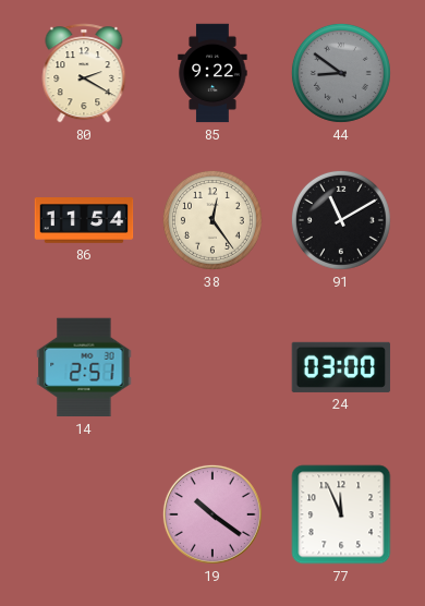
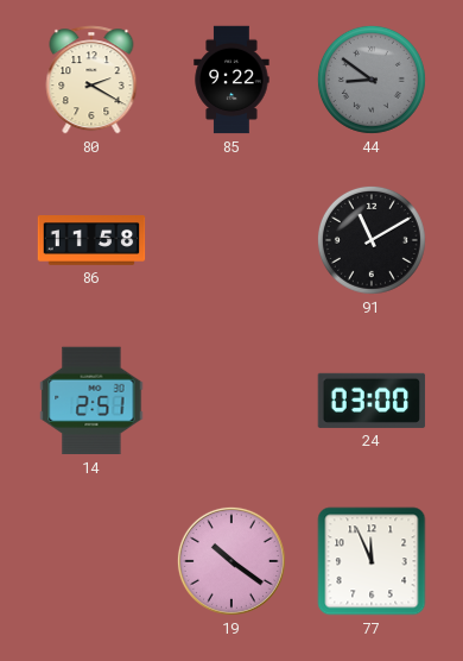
86: 11:54 -> 11:58
38: 12:24 -> none
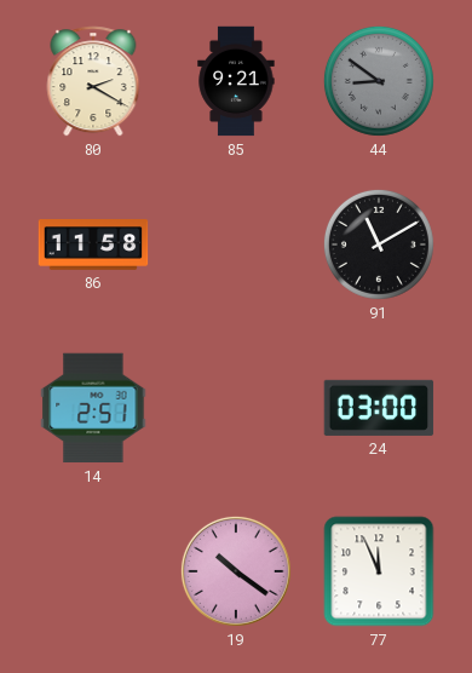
85: 9:22 -> 9:21
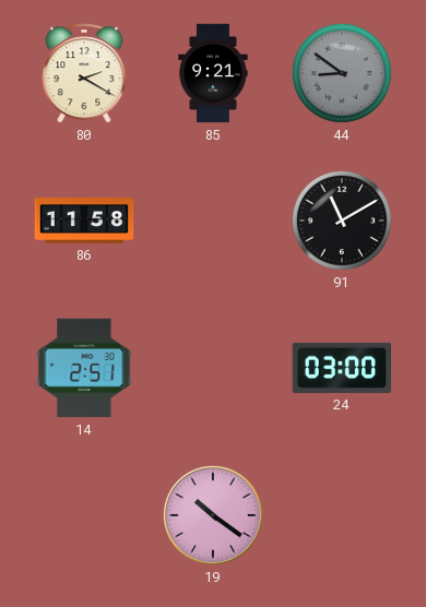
77: 11:56 -> none
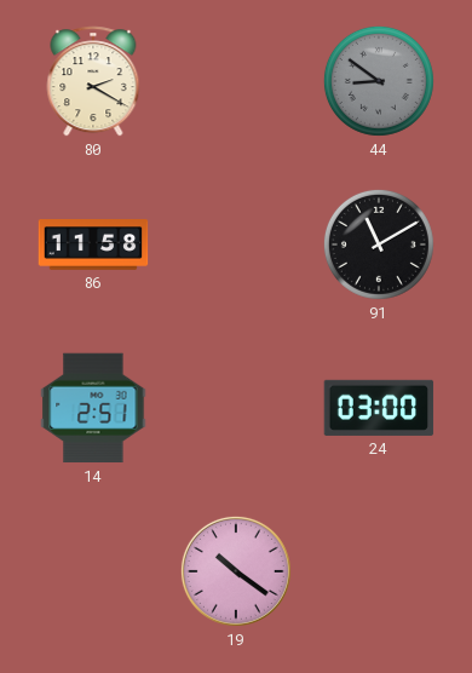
85: 9:21 -> none
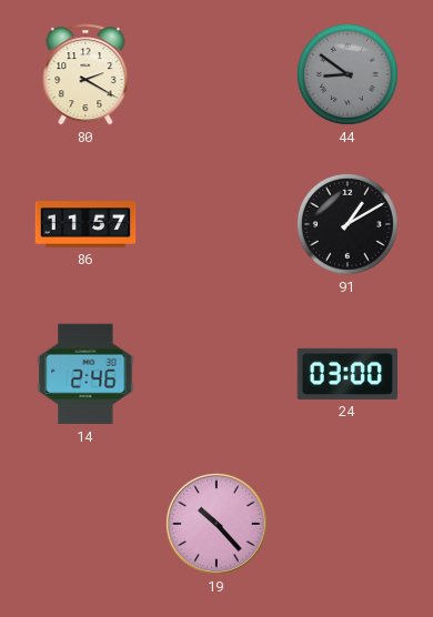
86: 11:58 -> 11:57
91: 11:10 -> 1:10
14: 2:51 -> 2:46
19: 10:21 -> 10:23
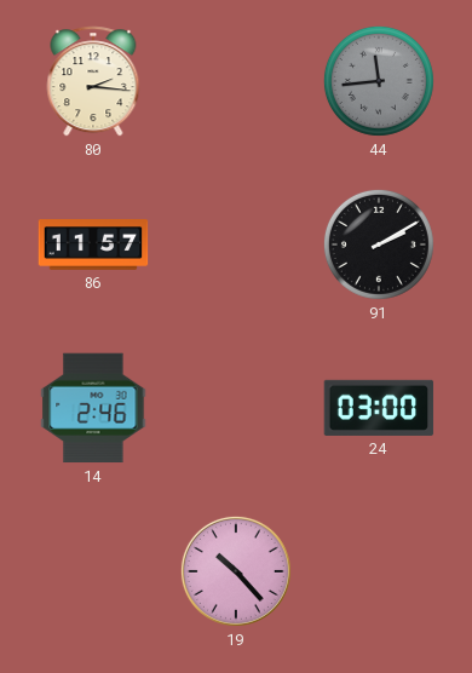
80: 2:20 -> 2:16
44: 8:51 -> 11:44
91: 1:10 -> 2:10
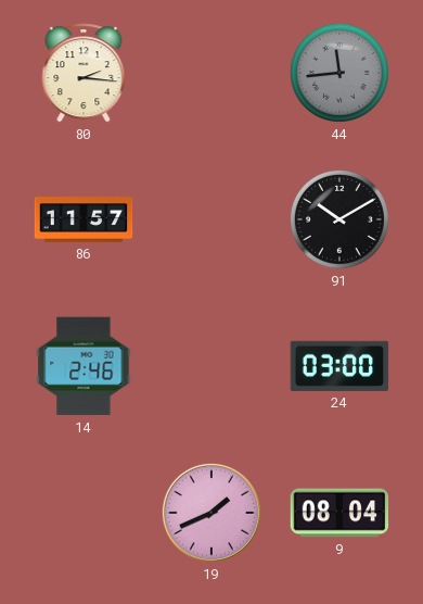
91: 2:10 -> 10:10
19: 10:23 -> 1:41
9: none -> 08:04
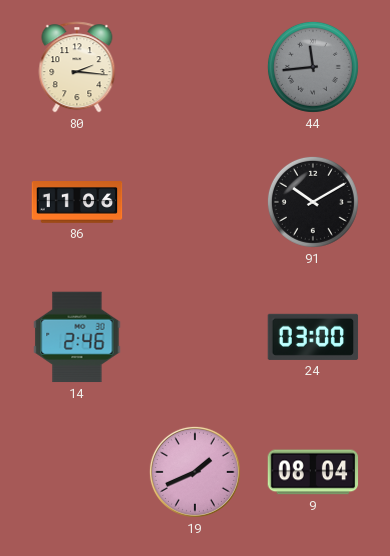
86: 11:57 -> 11:06
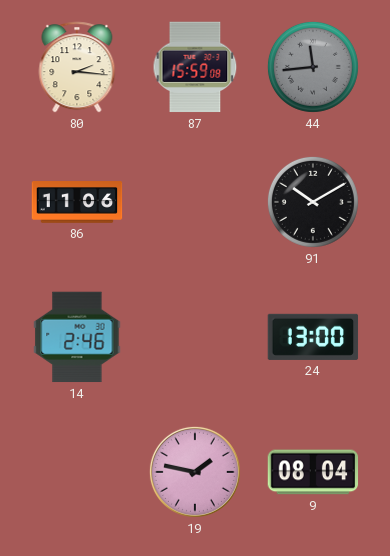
87: none -> 15:59
24: 03:00 -> 13:00
19: 1:41 -> 1:47
